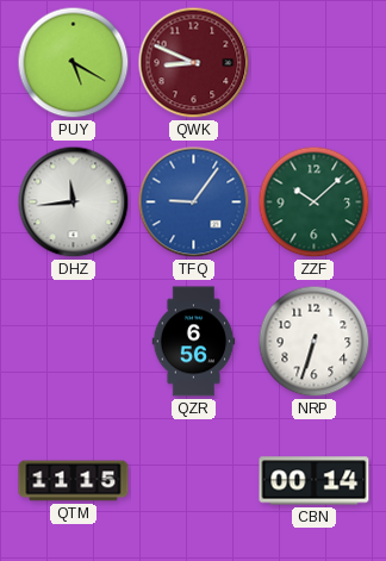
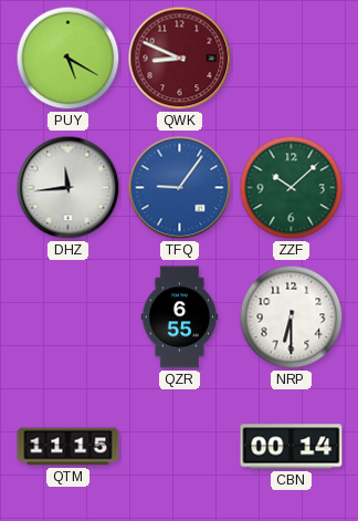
QZR: 6:56 -> 6:55
NRP: 6:33 -> 6:30
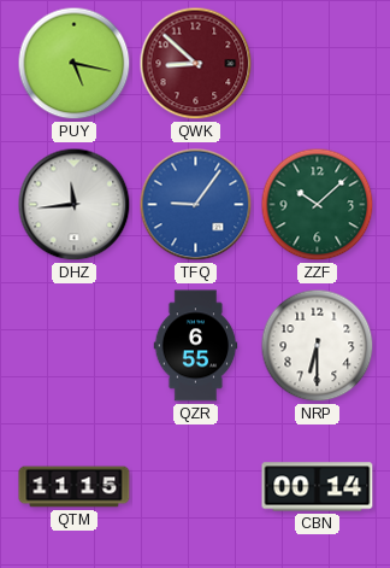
PUY: 5:20 -> 5:17
QWK: 8:49 -> 8:52
